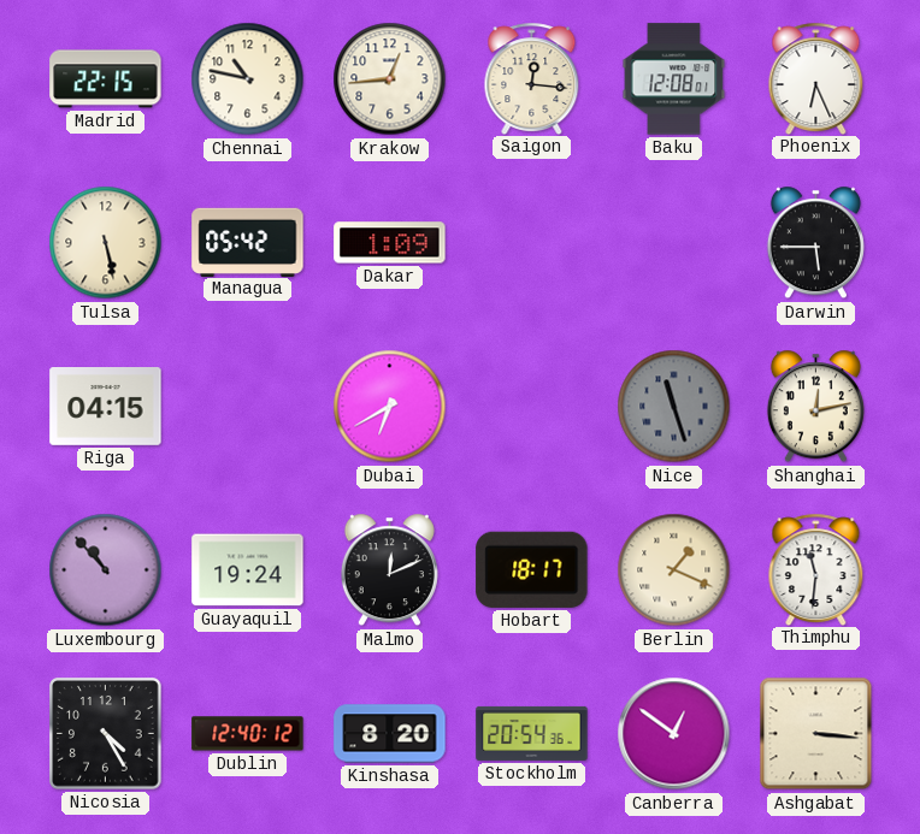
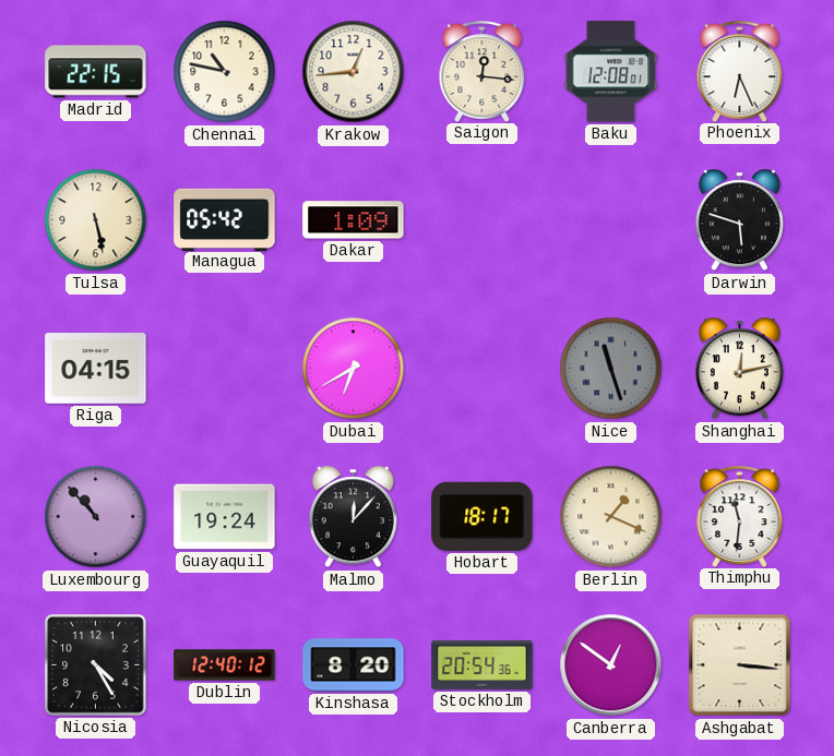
Darwin: 5:45 -> 5:48
Malmo: 12:11 -> 12:07
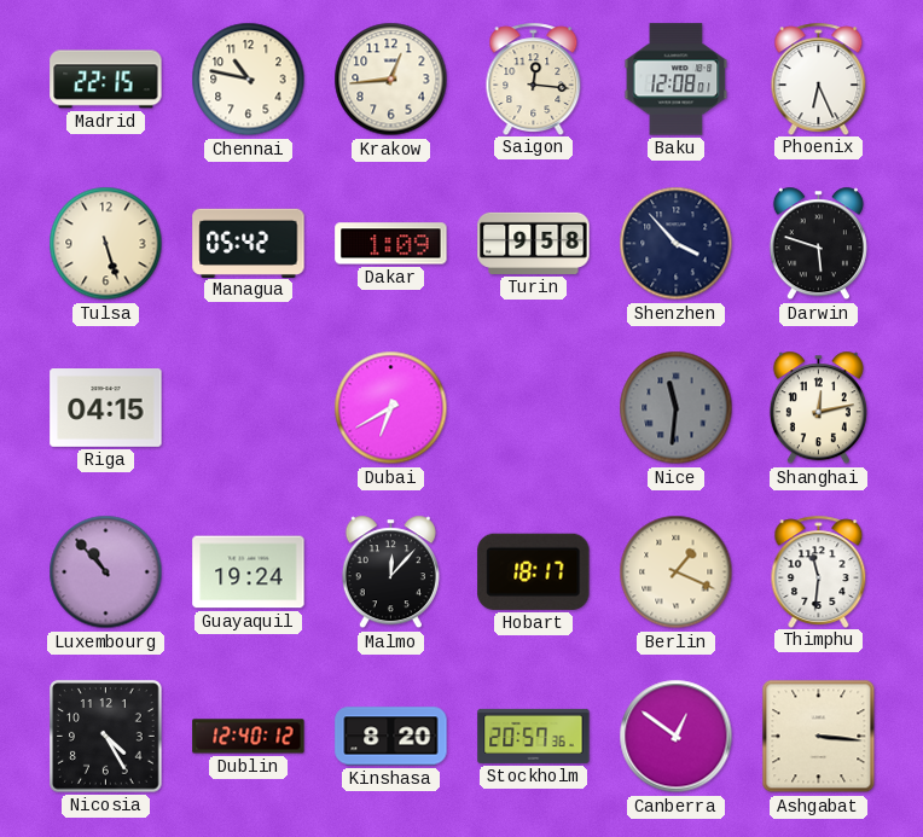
Tulsa: 5:28 -> 5:27
Turin: none -> 9:58
Shenzhen: none -> 3:53
Nice: 11:27 -> 11:31
Stockholm: 20:54 -> 20:57
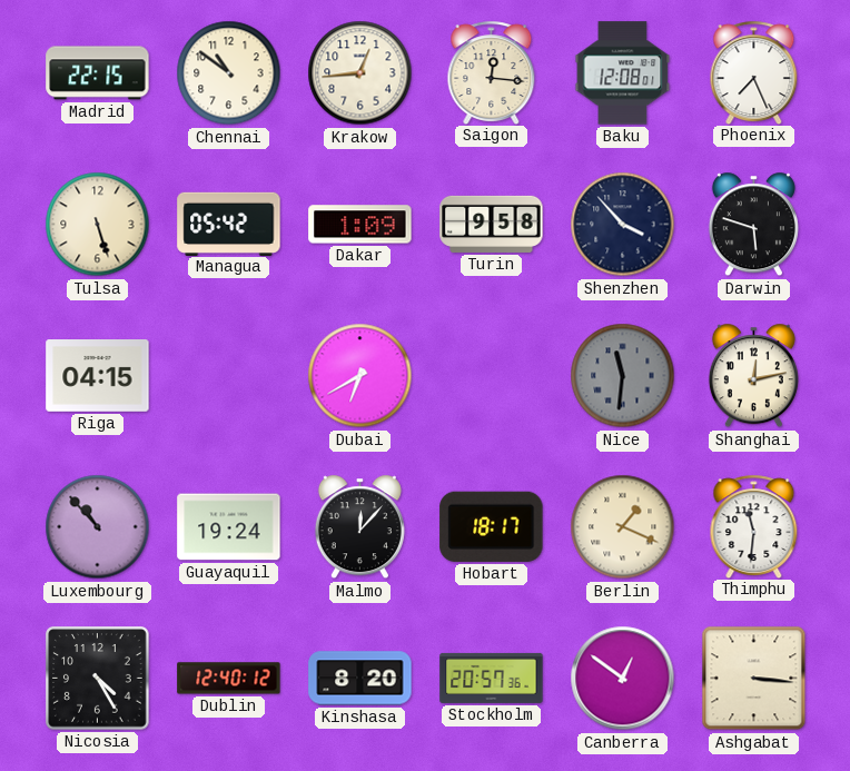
Chennai: 10:47 -> 10:51
Phoenix: 6:26 -> 7:26
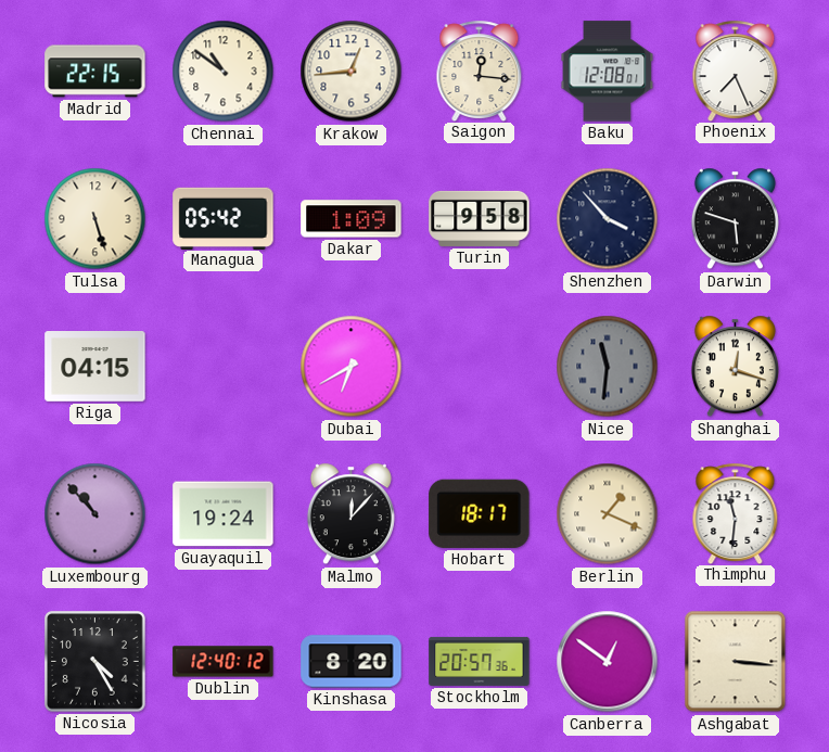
Shanghai: 12:13 -> 12:18
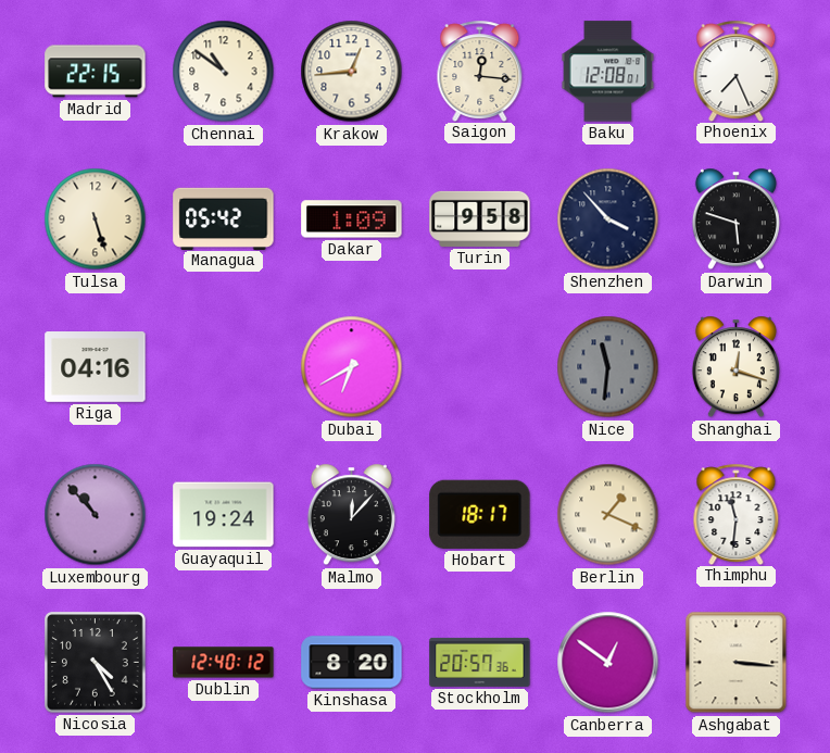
Riga: 04:15 -> 04:16
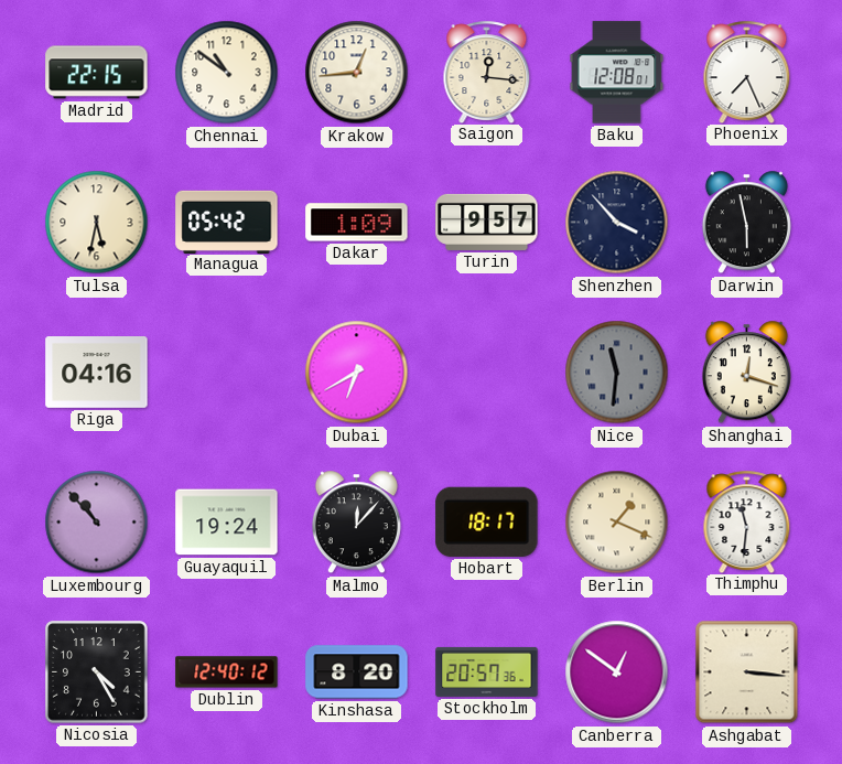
Tulsa: 5:27 -> 5:32
Turin: 9:58 -> 9:57
Darwin: 5:48 -> 5:58
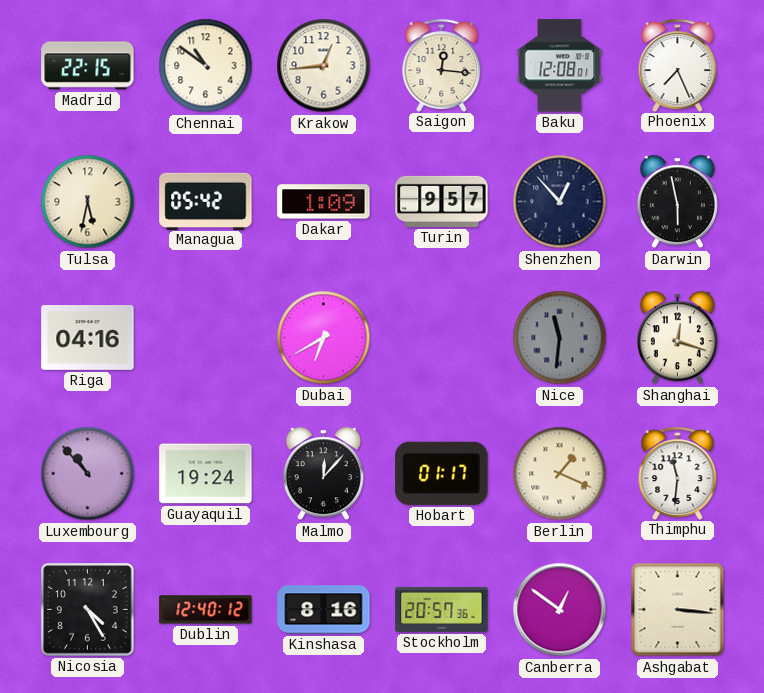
Shenzhen: 3:53 -> 12:53
Hobart: 18:17 -> 01:17
Kinshasa: 8:20 -> 8:16
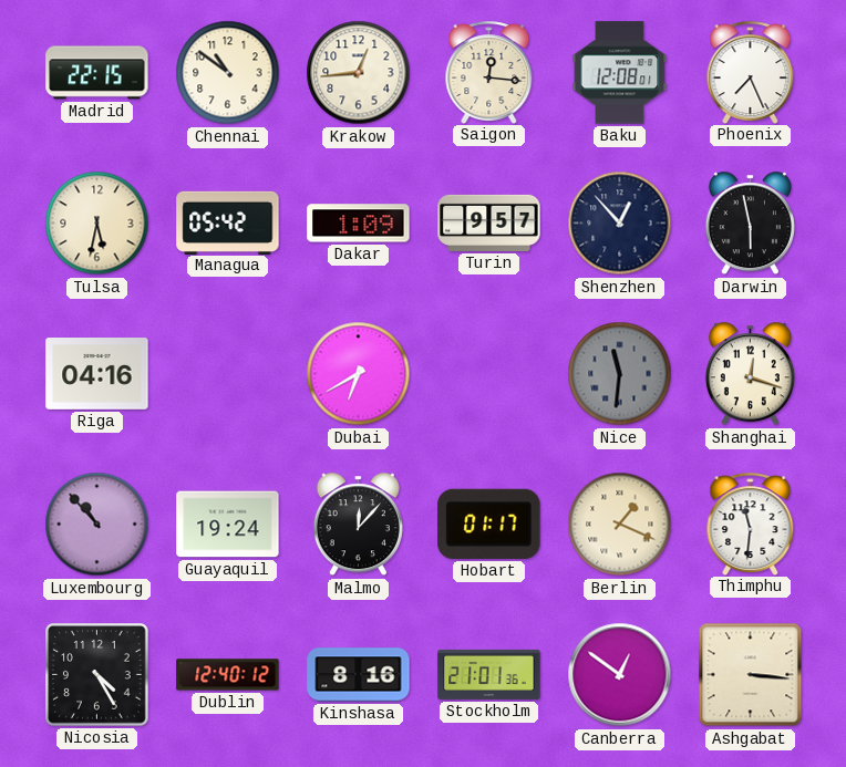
Stockholm: 20:57 -> 21:01
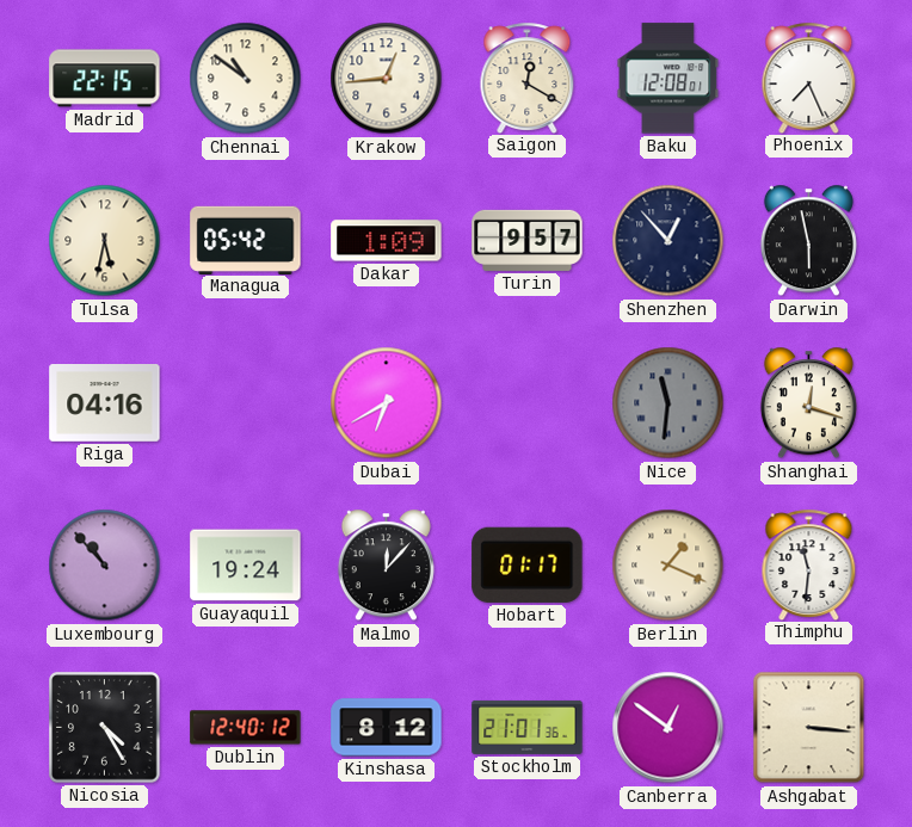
Saigon: 12:16 -> 12:20
Kinshasa: 8:16 -> 8:12
